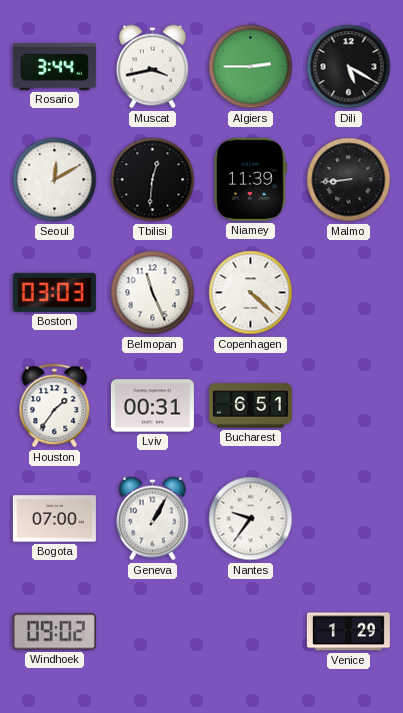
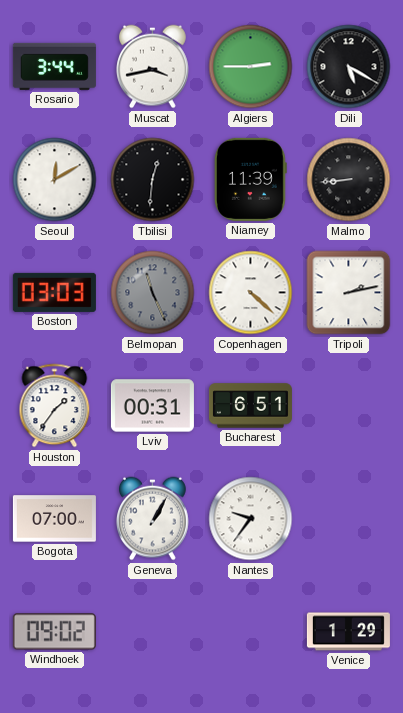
Belmopan dial: white -> grey
Tripoli: none -> 2:13
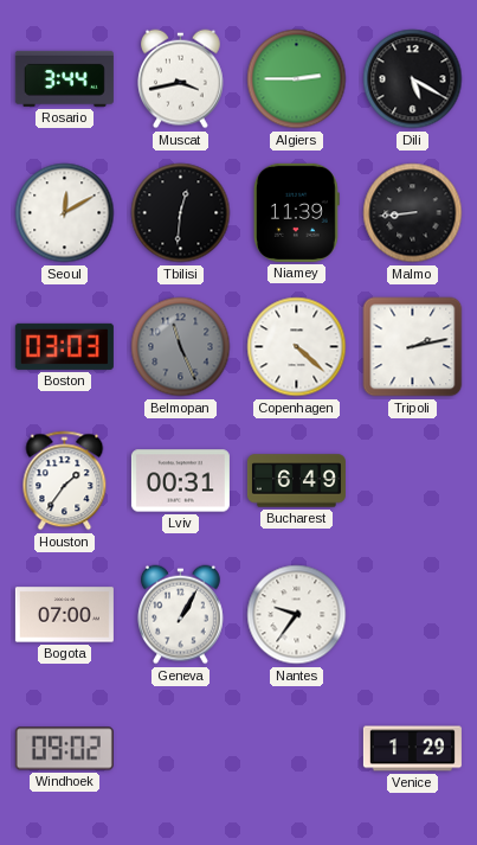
Bucharest: 6:51 -> 6:49
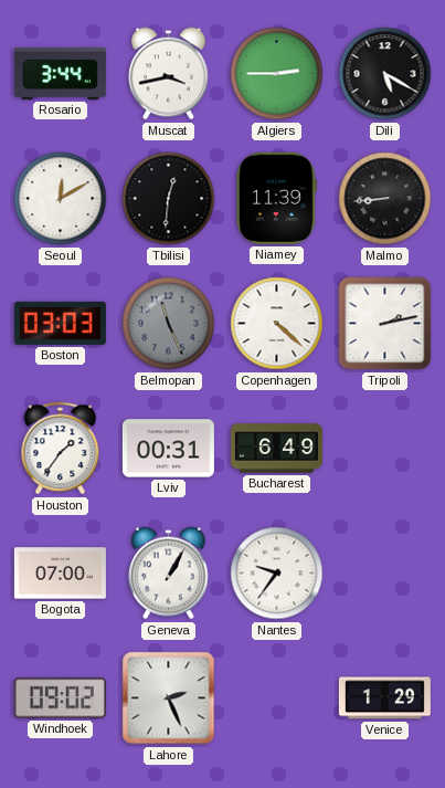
Lahore: none -> 2:26
